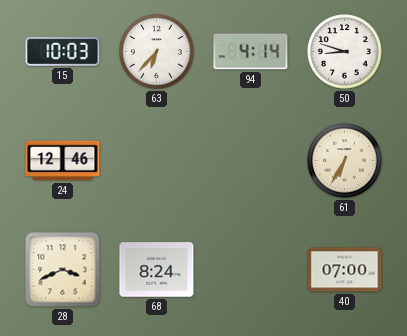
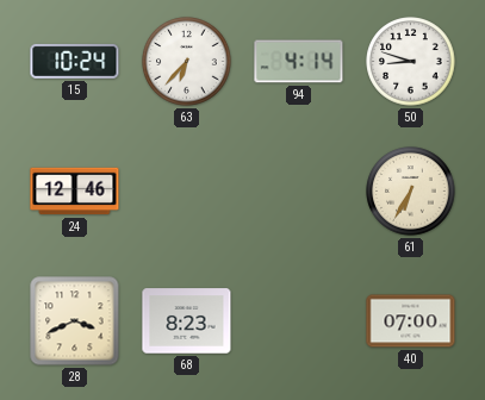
15: 10:03 -> 10:24
68: 8:24 -> 8:23
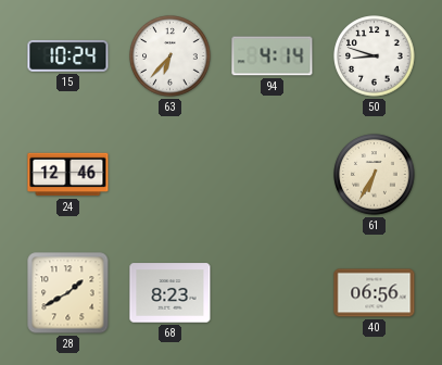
28: 3:41 -> 1:40
40: 07:00 -> 06:56
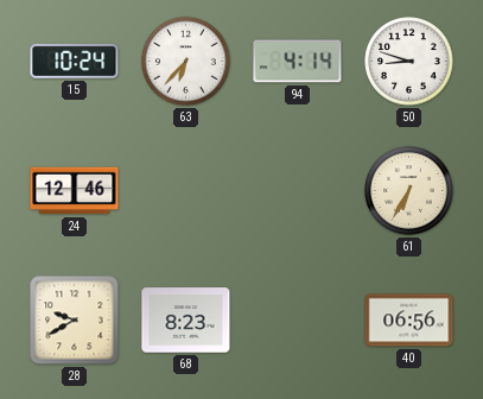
28: 1:40 -> 9:40
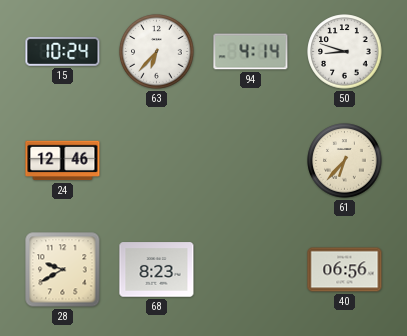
61: 6:35 -> 6:37
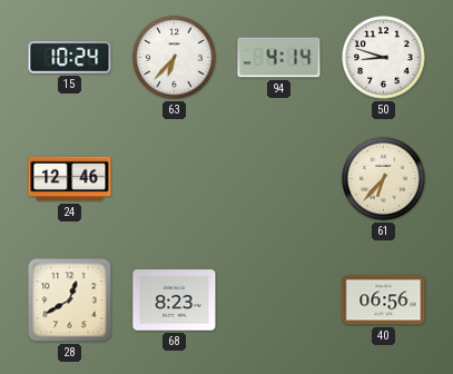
28: 9:40 -> 12:40
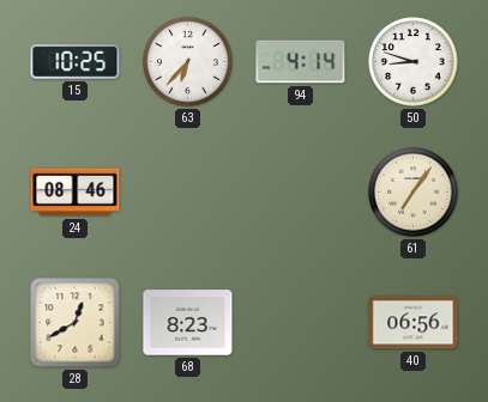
15: 10:24 -> 10:25
24: 12:46 -> 08:46
61: 6:37 -> 7:06
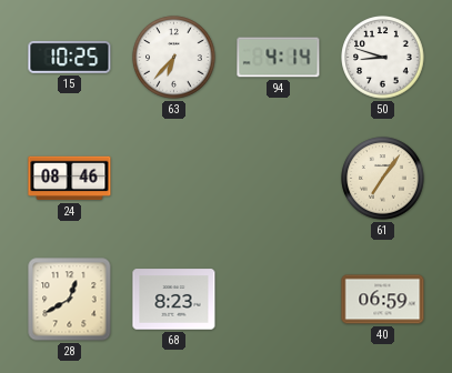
40: 06:56 -> 06:59
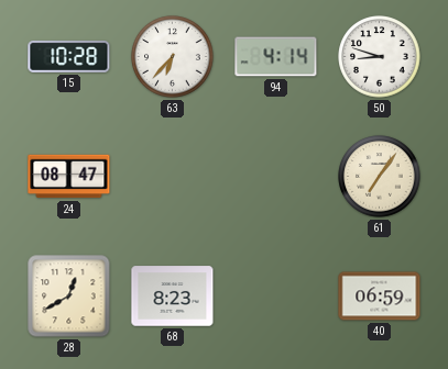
15: 10:25 -> 10:28
24: 08:46 -> 08:47
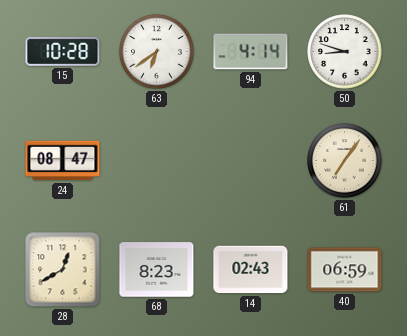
63: 6:37 -> 6:39
14: none -> 02:43
